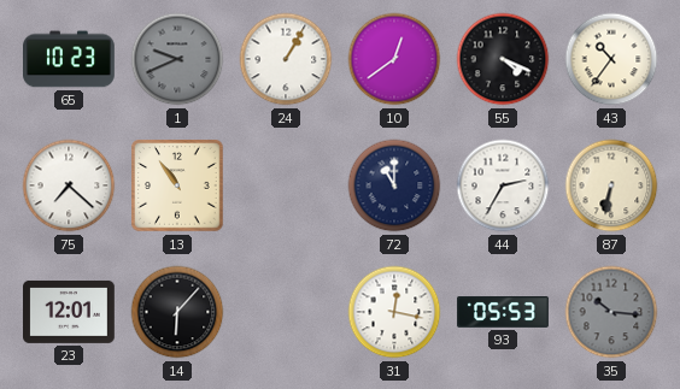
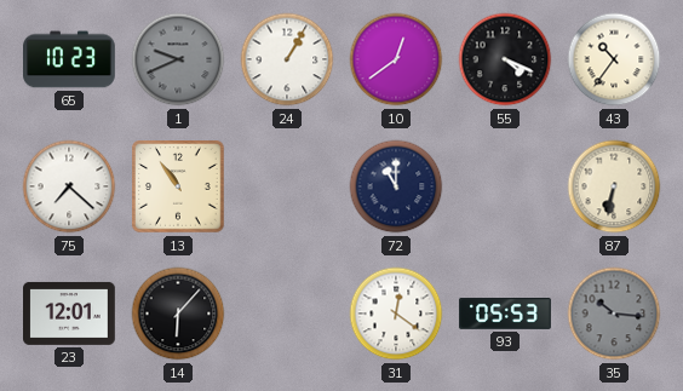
44: 2:35 -> none
31: 12:17 -> 12:21
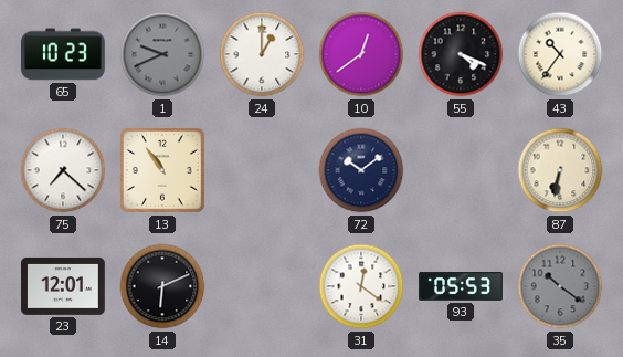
24: 1:05 -> 1:00
72: 11:00 -> 10:09
14: 6:07 -> 6:11
35: 10:16 -> 10:21
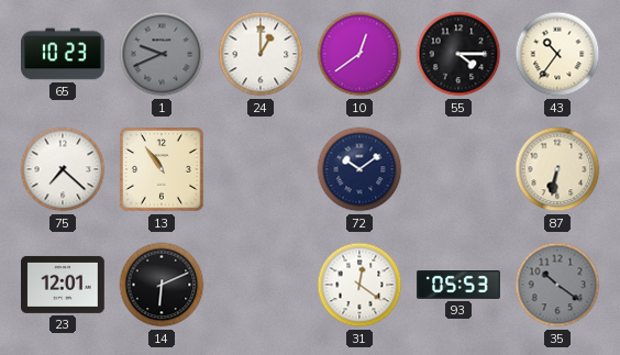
55: 4:19 -> 4:15
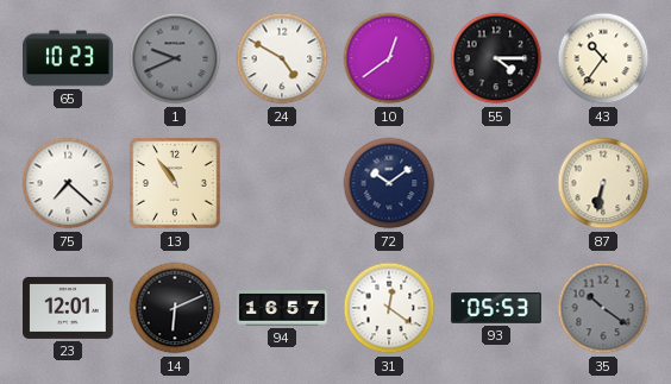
24: 1:00 -> 4:50
94: none -> 16:57
